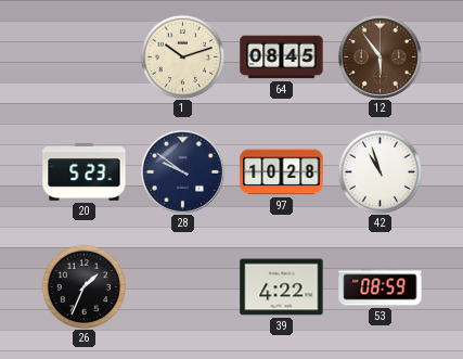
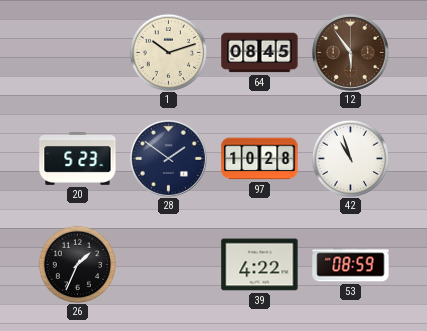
28: 9:51 -> 1:51
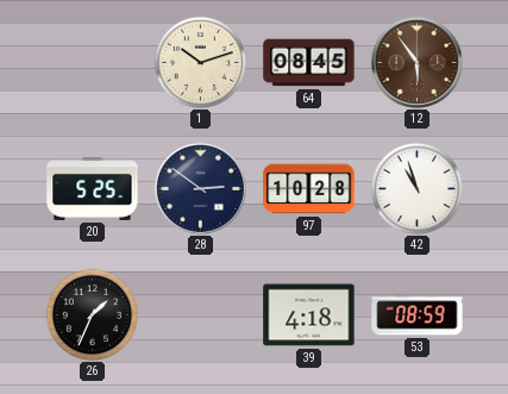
20: 5:23 -> 5:25
28: 1:51 -> 2:51
39: 4:22 -> 4:18
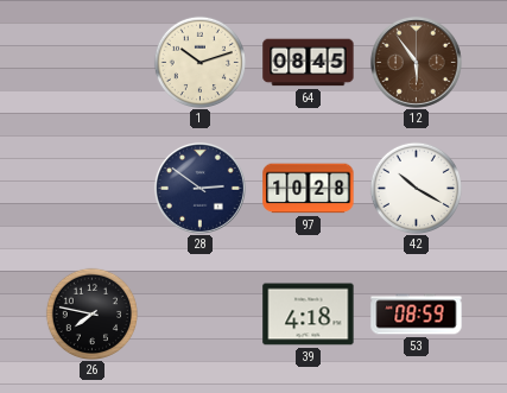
20: 5:25 -> none
42: 10:57 -> 10:20
26: 1:34 -> 7:47
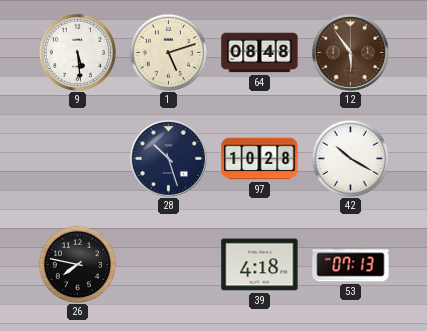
9: none -> 5:29
1: 10:12 -> 5:12
64: 08:45 -> 08:48
28: 2:51 -> 10:27
53: 08:59 -> 07:13
